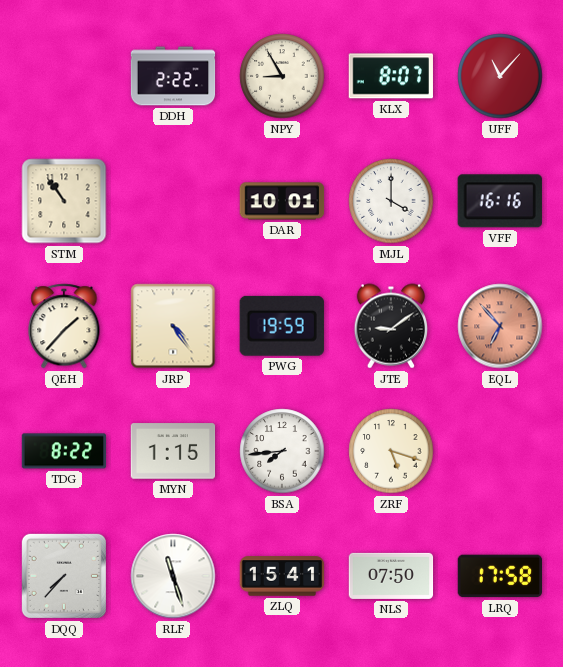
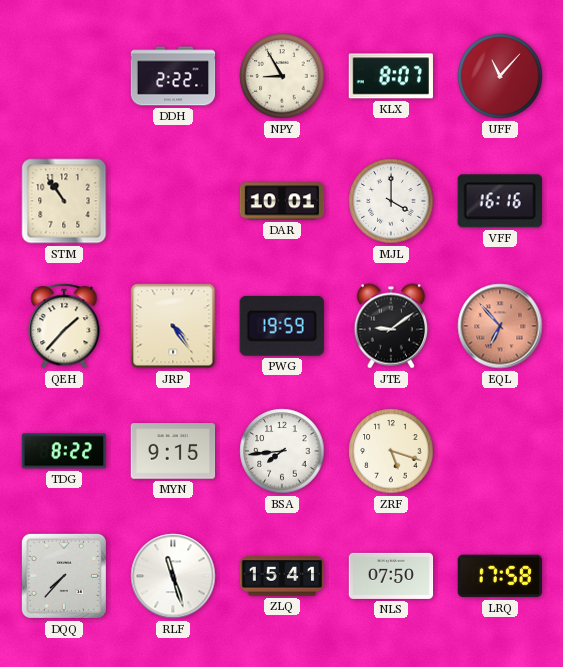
MYN: 1:15 -> 9:15
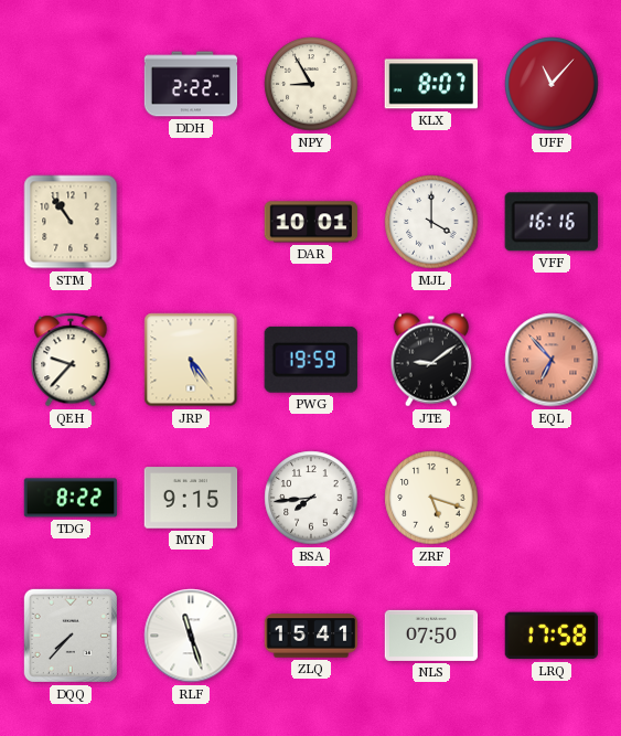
QEH: 1:37 -> 9:37
JRP: 4:24 -> 5:24
